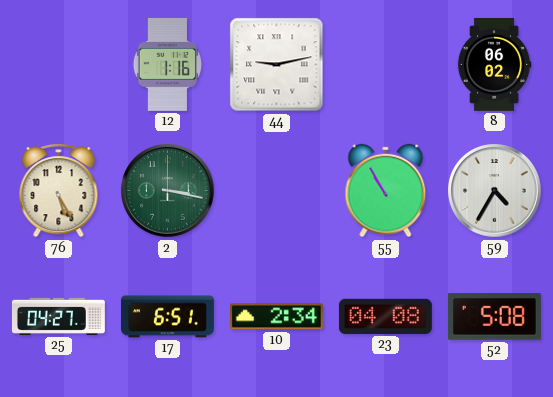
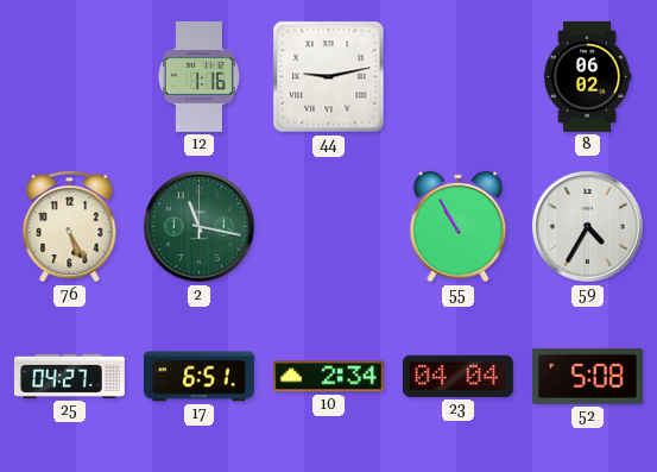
2: 3:17 -> 11:17
23: 04:08 -> 04:04
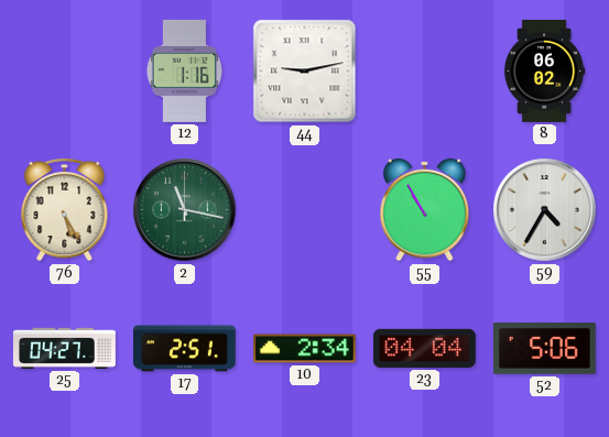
17: 6:51 -> 2:51
52: 5:08 -> 5:06
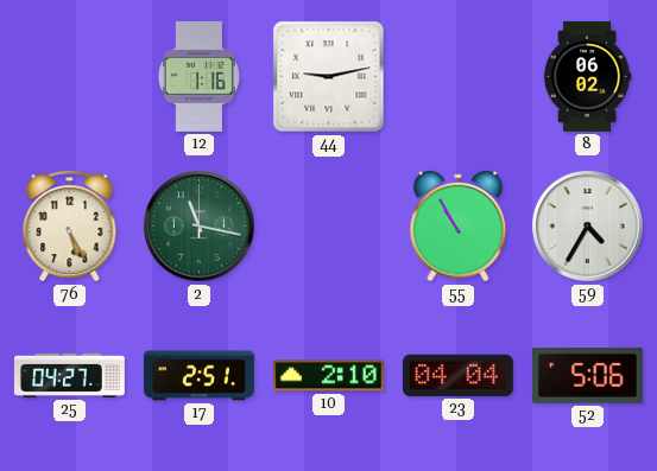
10: 2:34 -> 2:10
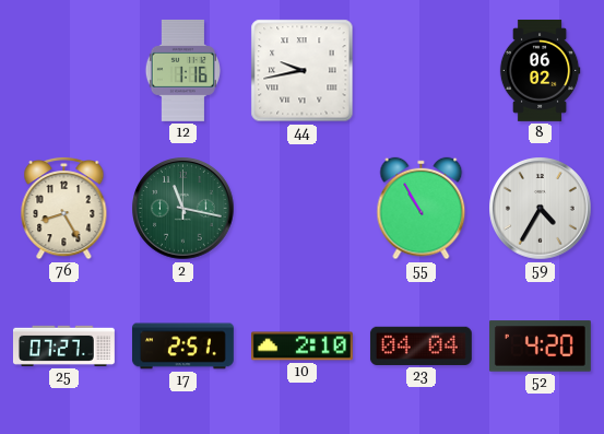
44: 9:13 -> 9:43
76: 5:25 -> 8:25
25: 04:27 -> 07:27
52: 5:06 -> 4:20
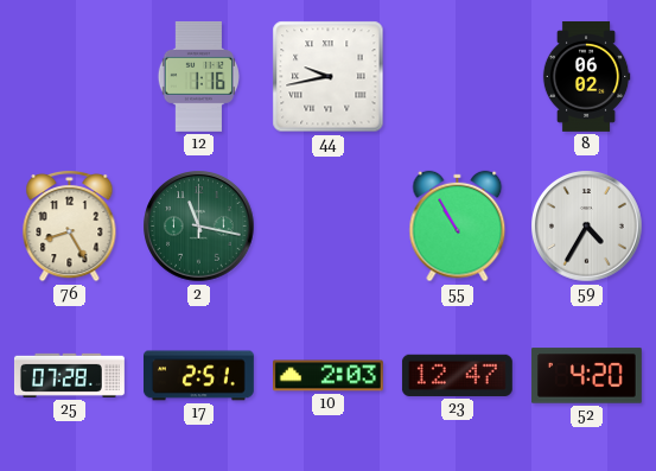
25: 07:27 -> 07:28
10: 2:10 -> 2:03
23: 04:04 -> 12:47
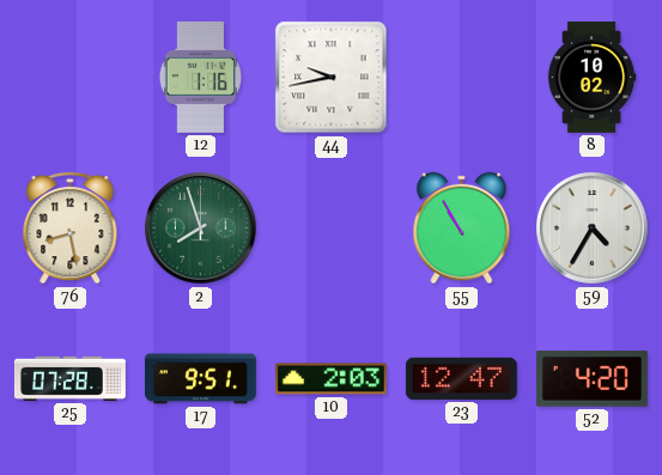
8: 06:02 -> 10:02
76: 8:25 -> 8:28
2: 11:17 -> 7:57
17: 2:51 -> 9:51
